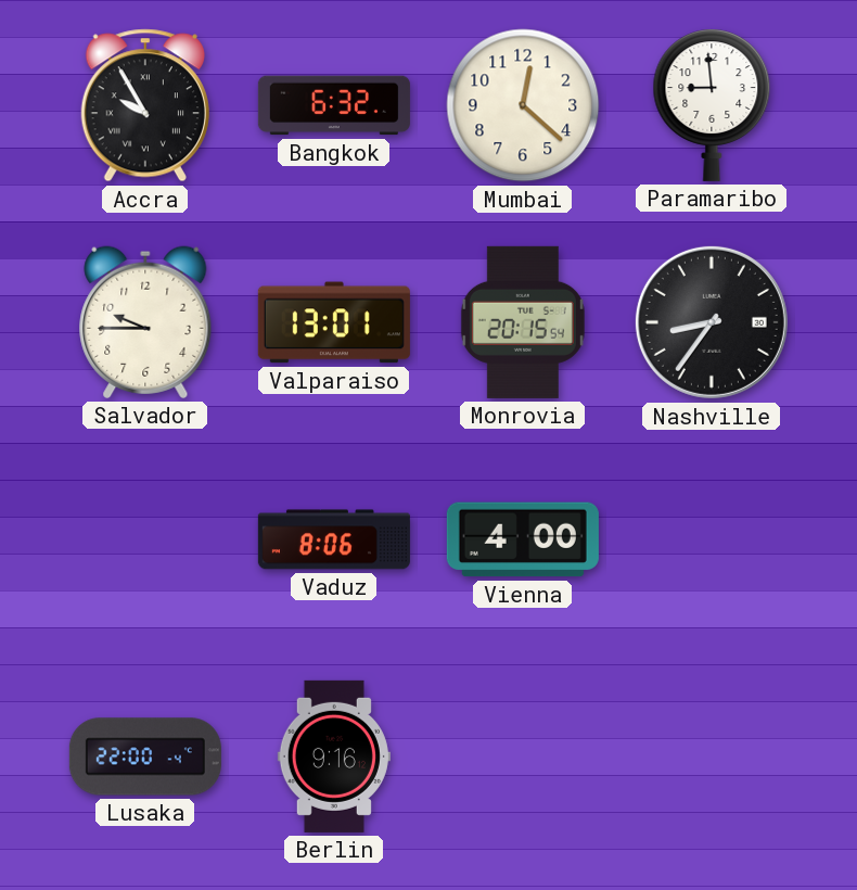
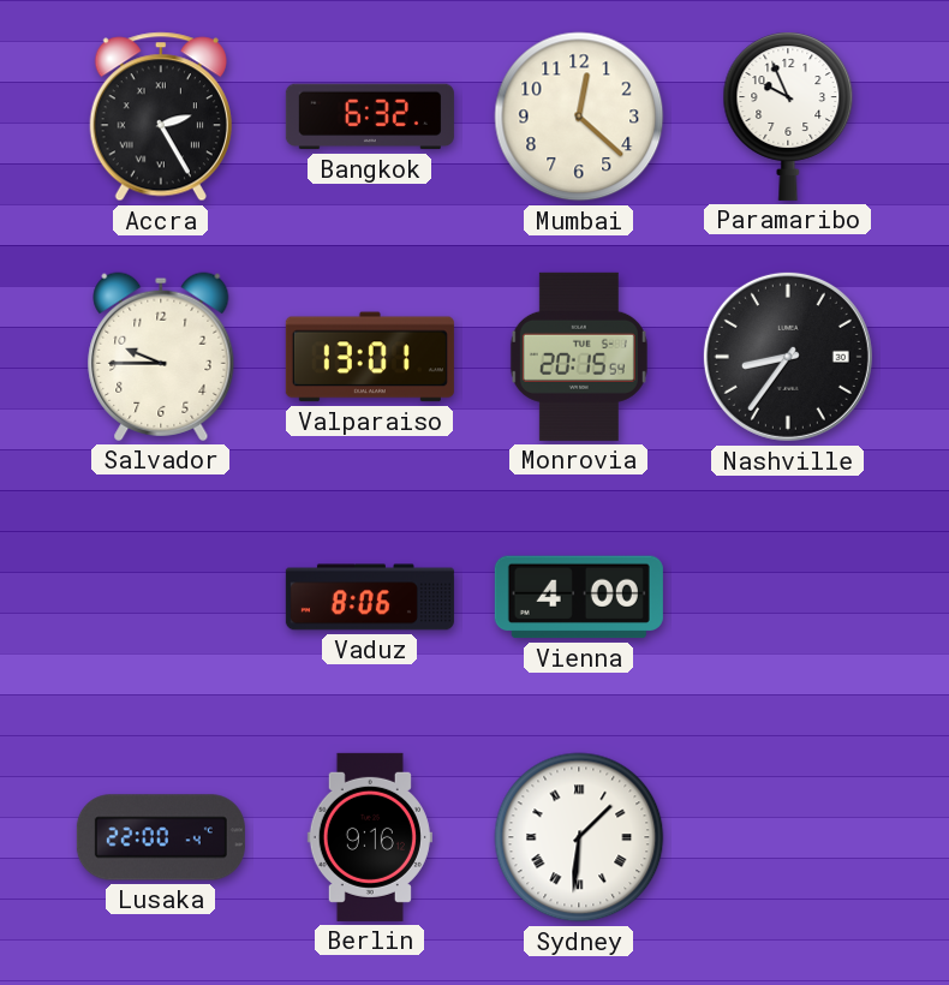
Accra: 9:55 -> 2:25
Paramaribo: 8:59 -> 9:56
Sydney: none -> 1:31
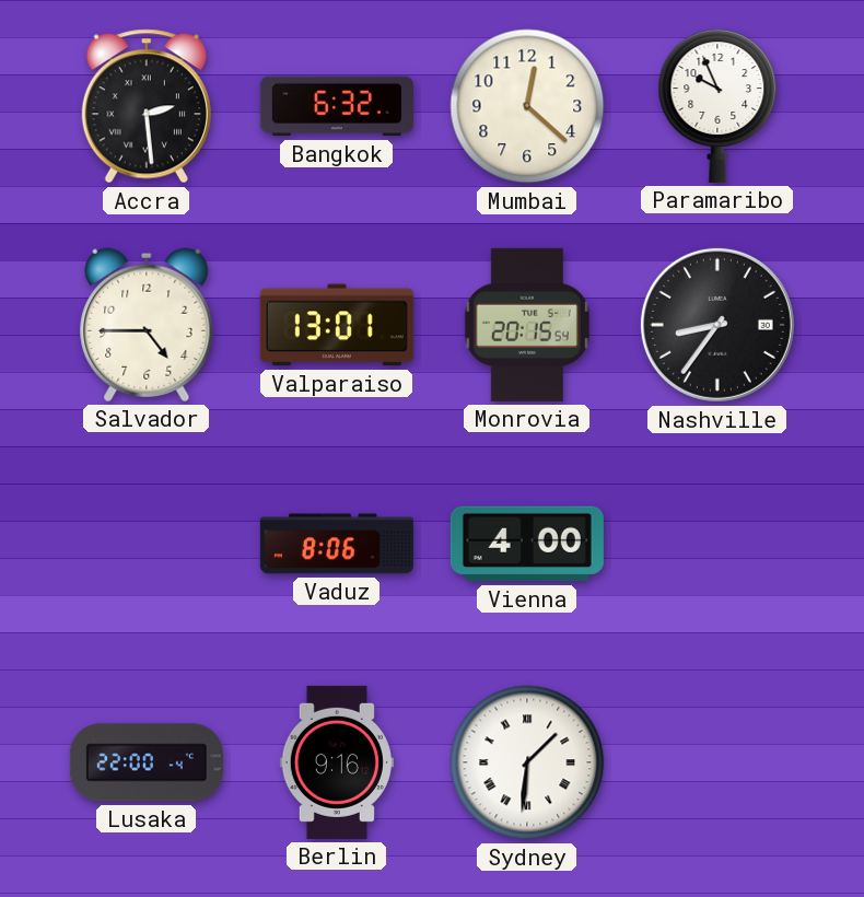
Accra: 2:25 -> 2:29
Salvador: 9:45 -> 4:45
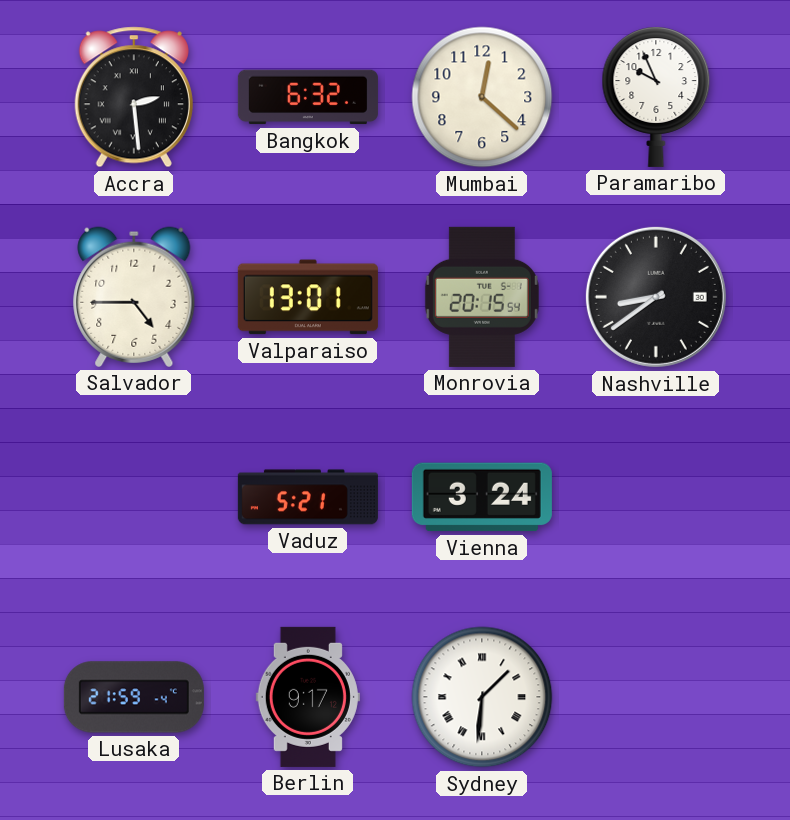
Nashville: 8:36 -> 8:39
Vaduz: 8:06 -> 5:21
Vienna: 4:00 -> 3:24
Lusaka: 22:00 -> 21:59
Berlin: 9:16 -> 9:17
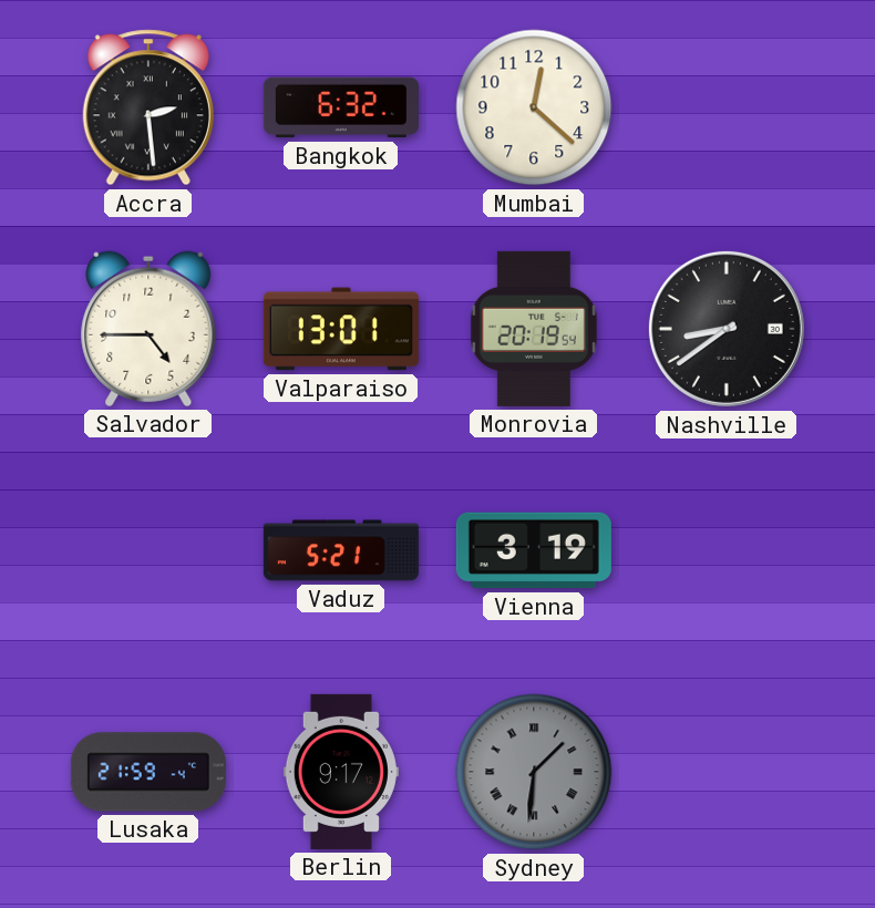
Paramaribo: 9:56 -> none
Monrovia: 20:15 -> 20:19
Vienna: 3:24 -> 3:19
Sydney dial: white -> grey
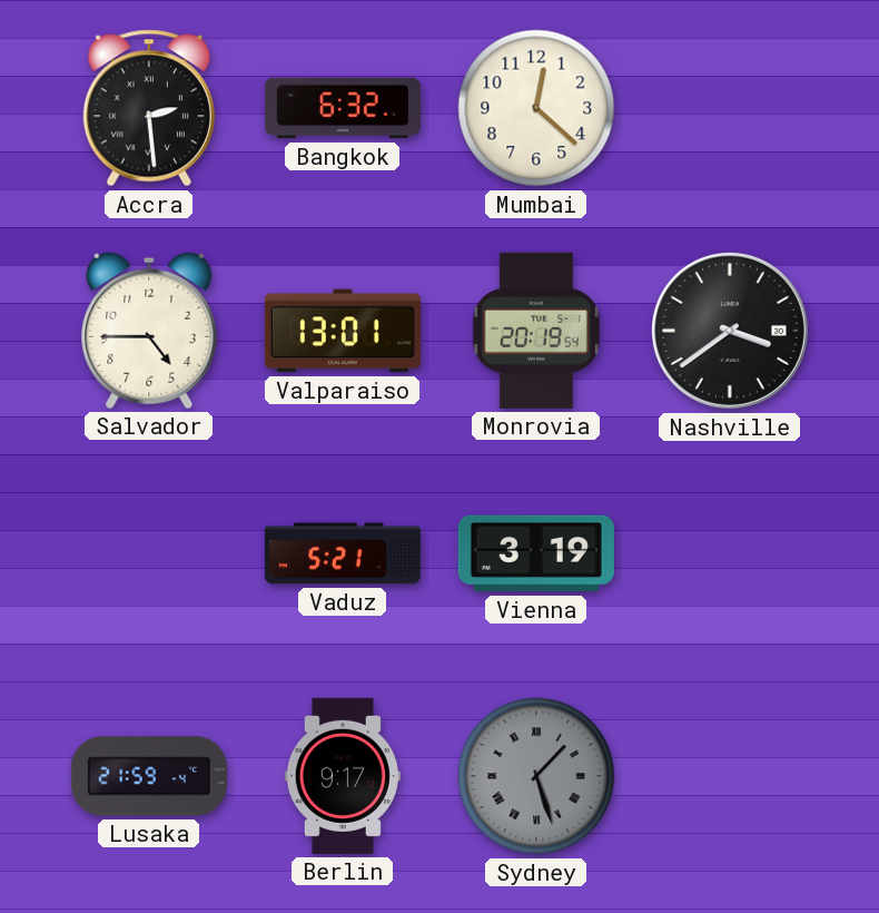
Nashville: 8:39 -> 3:39
Sydney: 1:31 -> 1:27
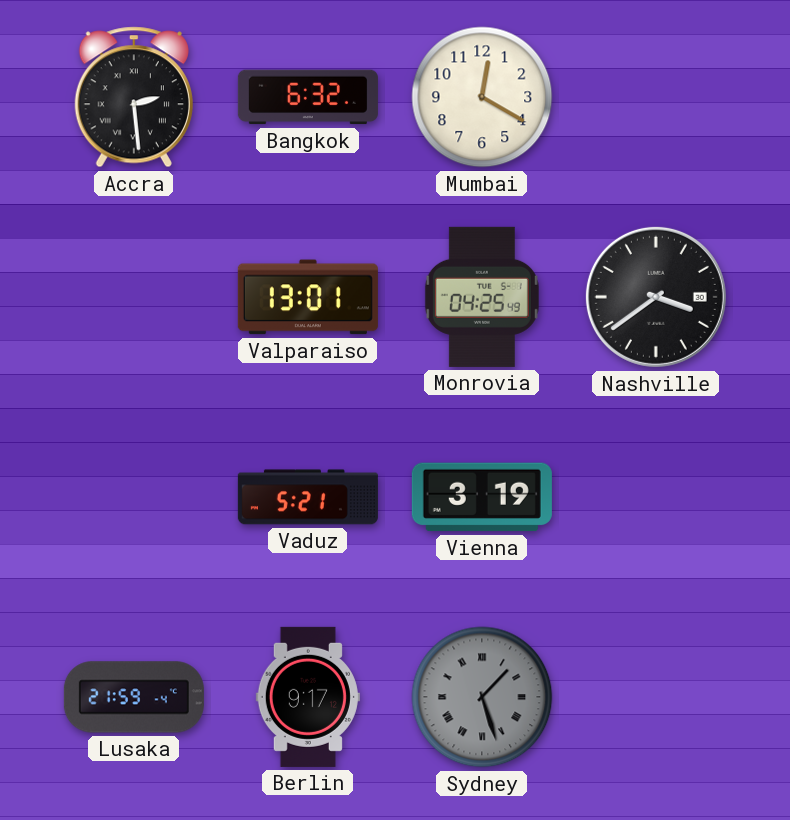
Mumbai: 12:22 -> 12:20
Salvador: 4:45 -> none
Monrovia: 20:19 -> 04:25
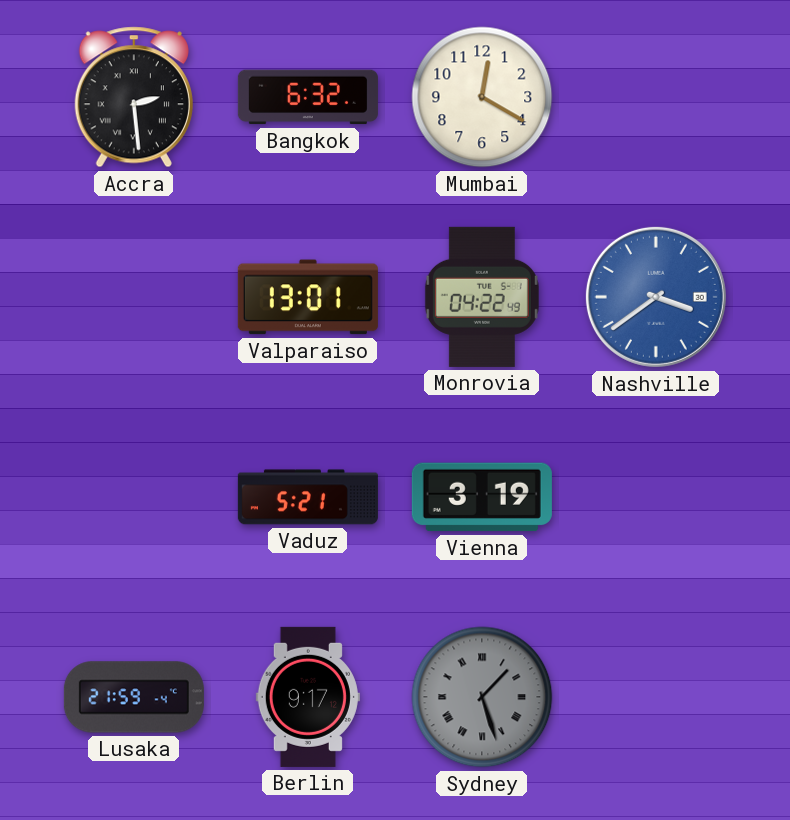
Monrovia: 04:25 -> 04:22
Nashville dial: black -> blue
